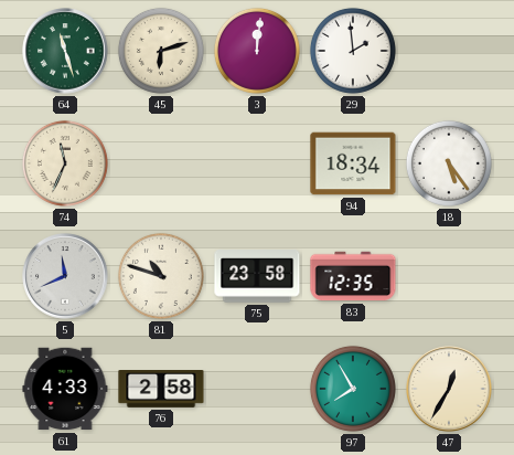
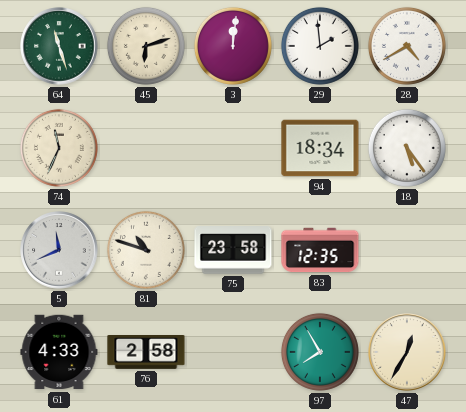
28: none -> 4:40
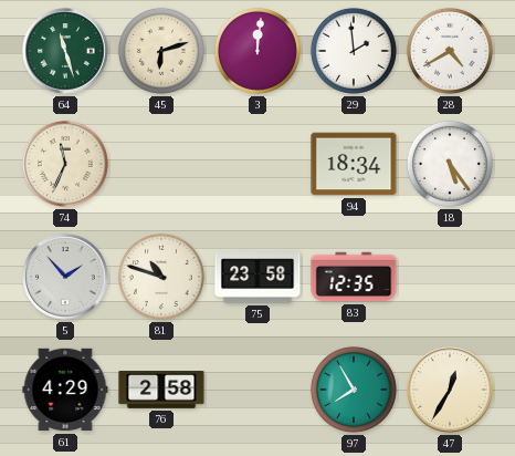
5: 11:41 -> 1:53
61: 4:33 -> 4:29
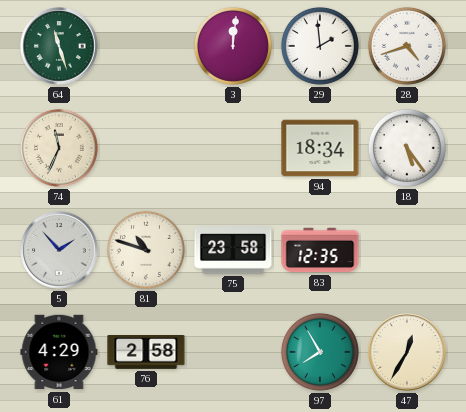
45: 6:12 -> none
28: 4:40 -> 4:42
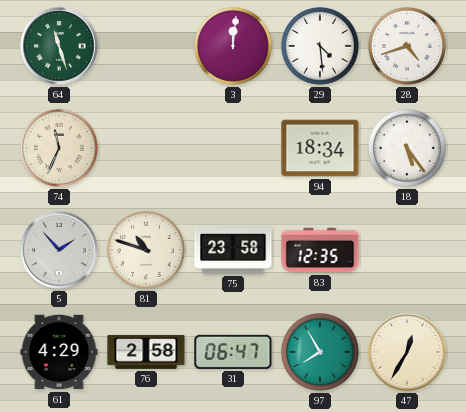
29: 1:59 -> 4:29
31: none -> 06:47
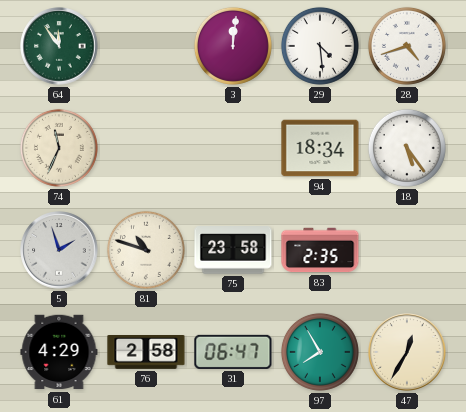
64: 11:27 -> 11:54
5: 1:53 -> 1:57
83: 12:35 -> 2:35
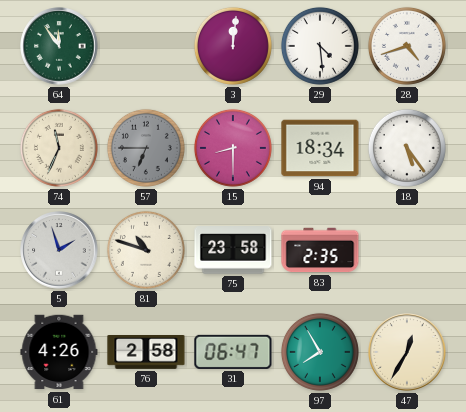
57: none -> 6:45
15: none -> 8:30
61: 4:29 -> 4:26
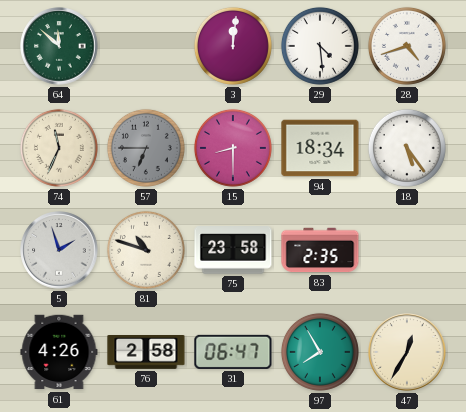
64: 11:54 -> 11:52
